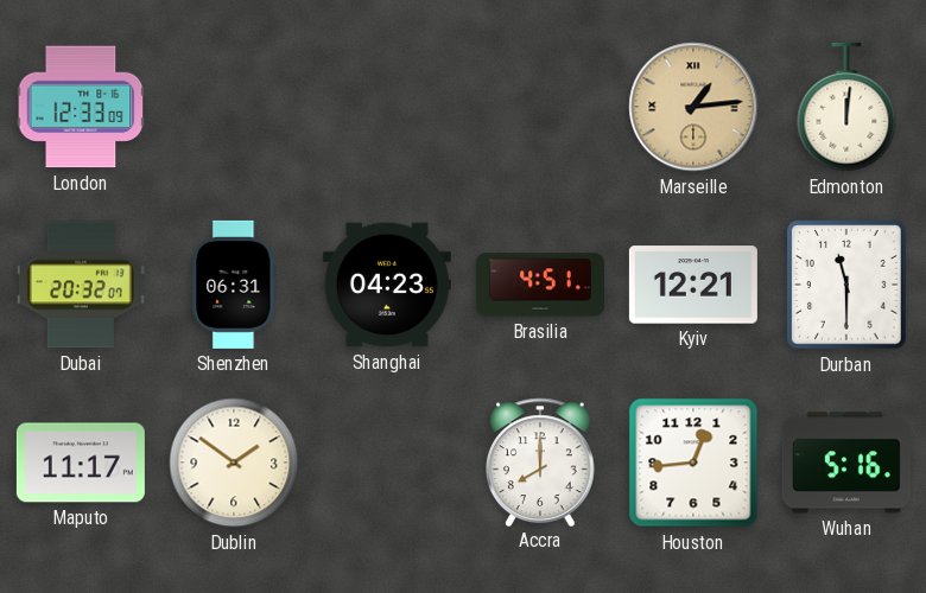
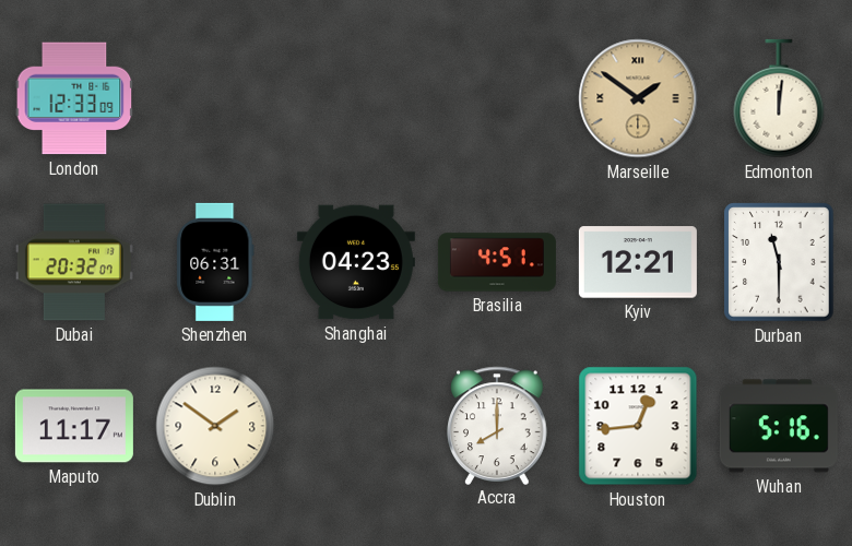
Marseille: 1:14 -> 1:51
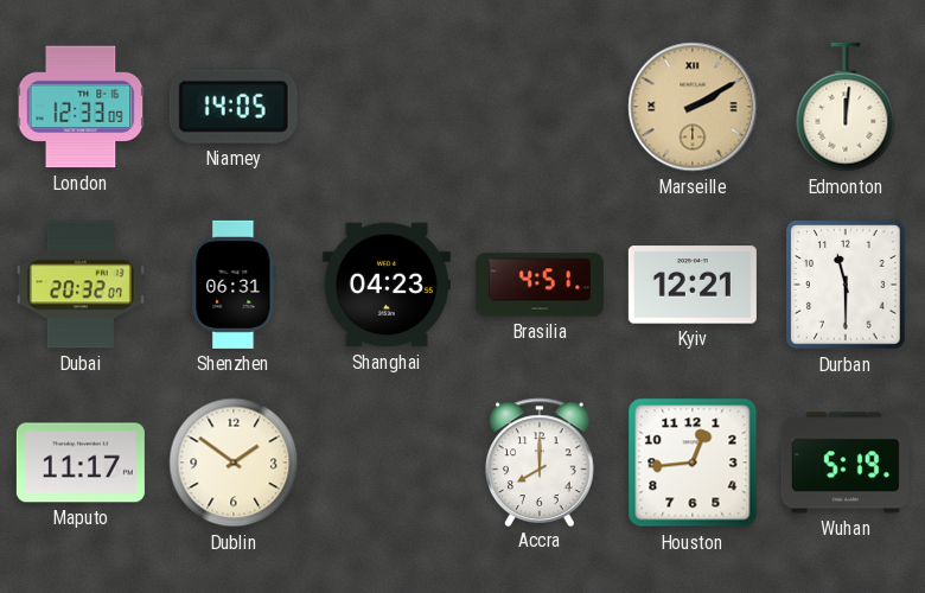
Niamey: none -> 14:05
Marseille: 1:51 -> 2:10
Wuhan: 5:16 -> 5:19
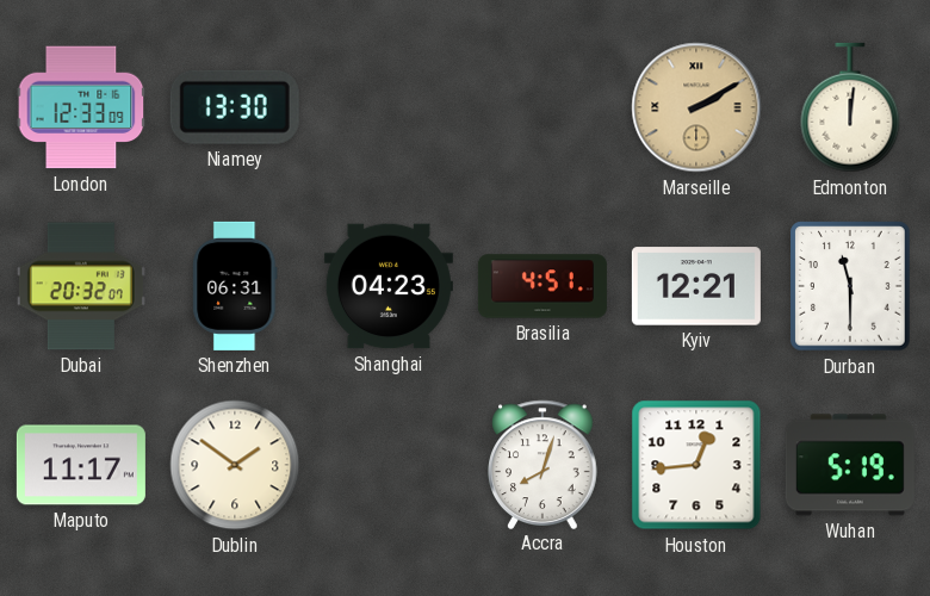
Niamey: 14:05 -> 13:30
Accra: 8:00 -> 8:03
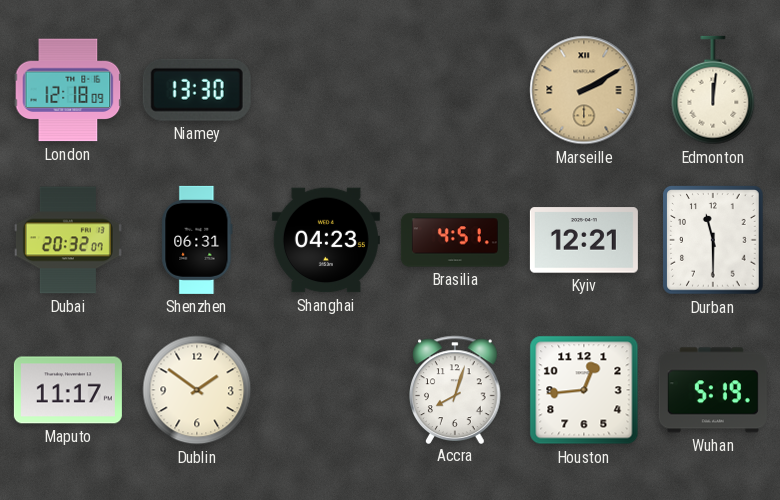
London: 12:33 -> 12:18
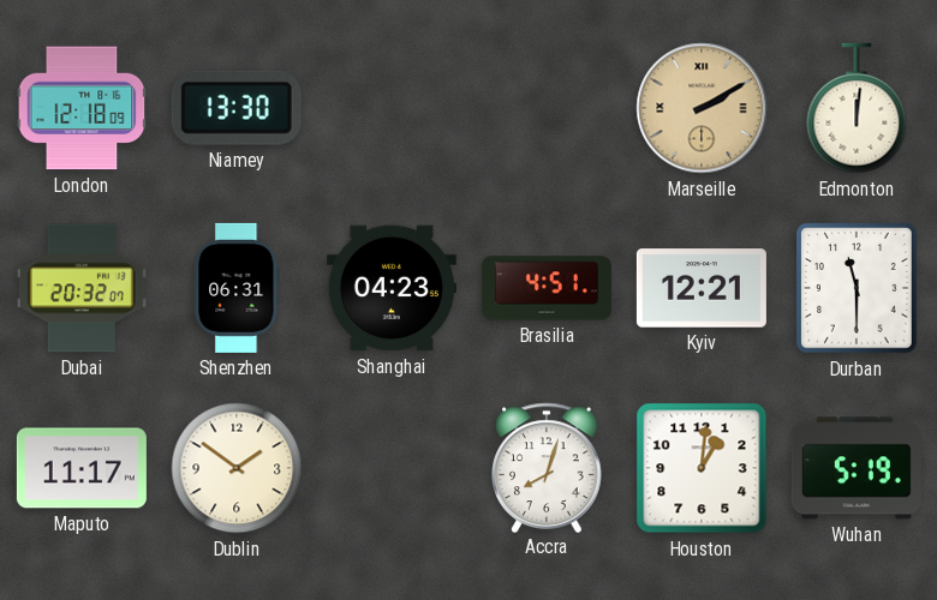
Houston: 12:44 -> 1:01
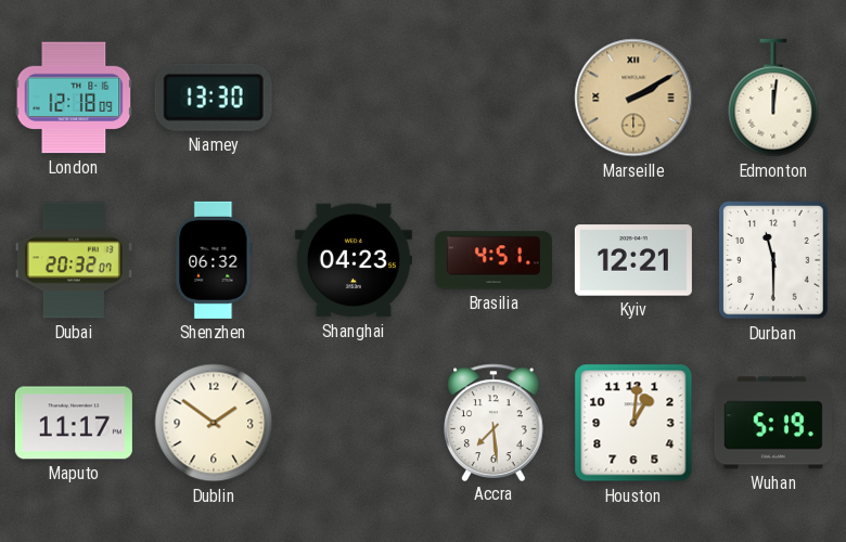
Shenzhen: 06:31 -> 06:32
Accra: 8:03 -> 7:29
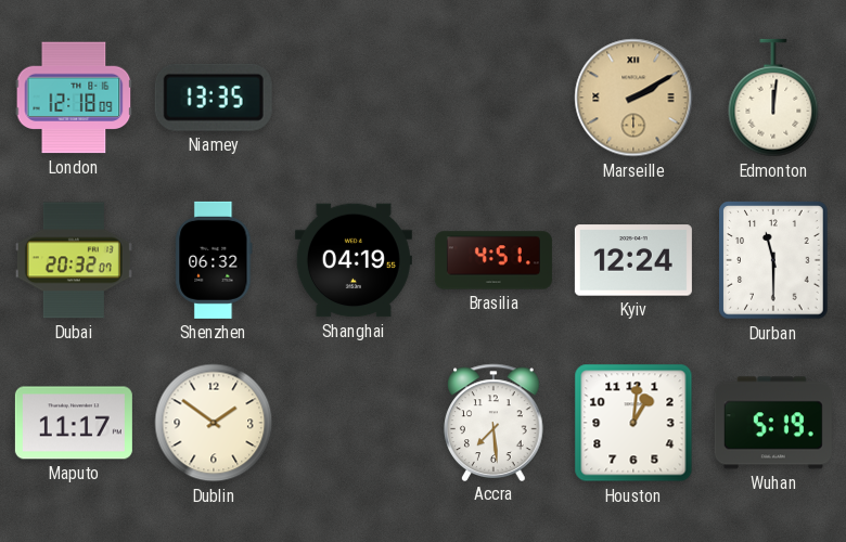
Niamey: 13:30 -> 13:35
Shanghai: 04:23 -> 04:19
Kyiv: 12:21 -> 12:24
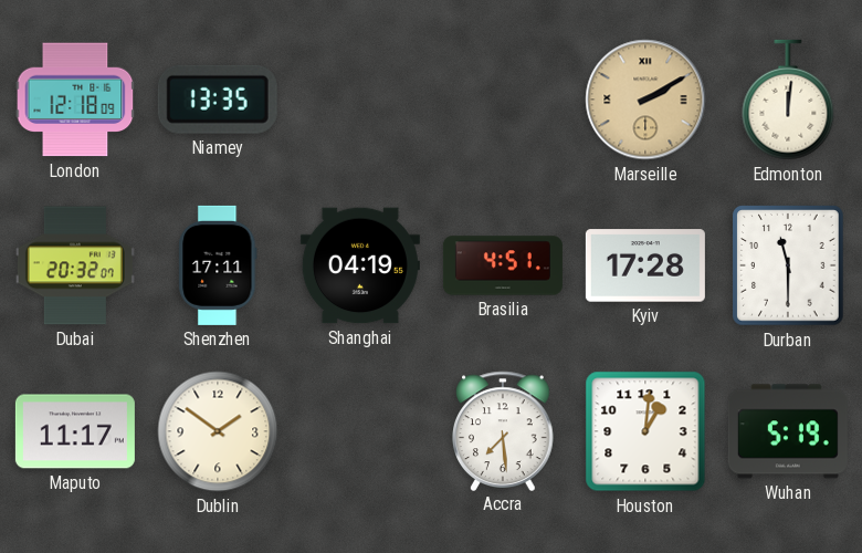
Shenzhen: 06:32 -> 17:11
Kyiv: 12:24 -> 17:28
